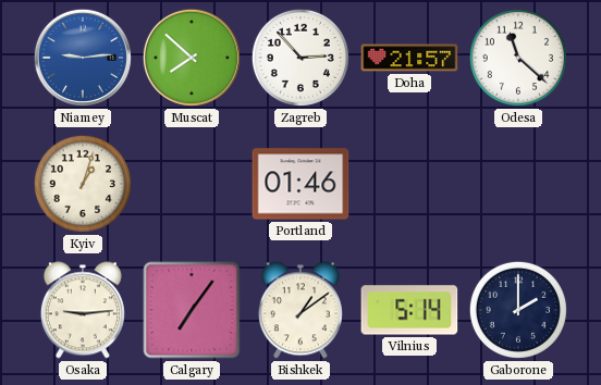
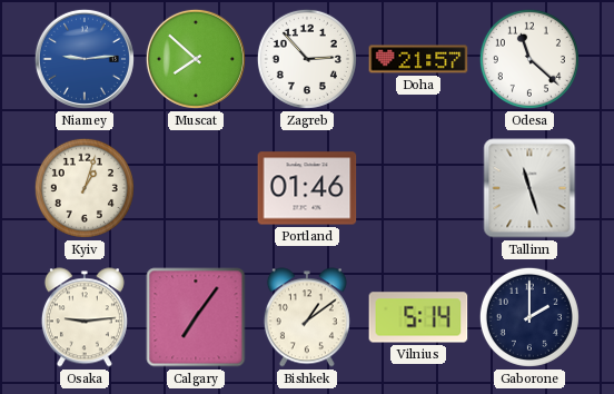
Tallinn: none -> 11:27
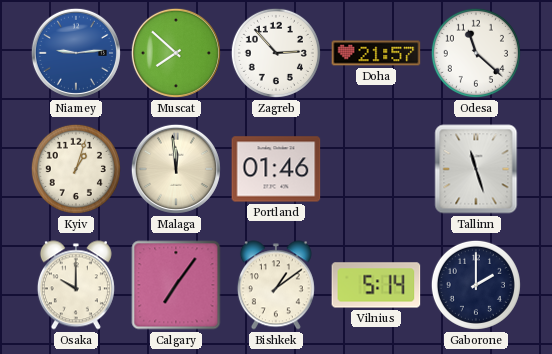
Malaga: none -> 11:59
Osaka: 9:14 -> 10:00
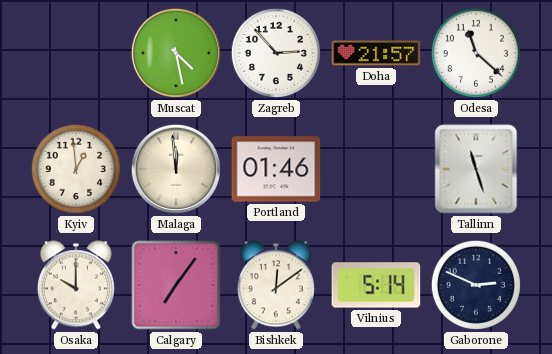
Niamey: 9:14 -> none
Muscat: 7:52 -> 4:28
Kyiv: 1:03 -> 12:59
Bishkek: 1:09 -> 12:09
Gaborone: 2:00 -> 2:49
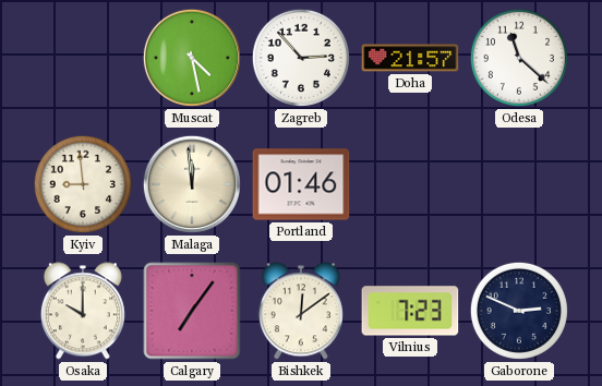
Kyiv: 12:59 -> 8:59
Tallinn: 11:27 -> none
Vilnius: 5:14 -> 7:23
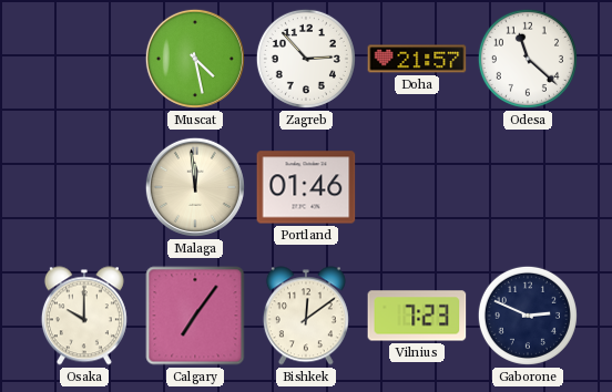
Kyiv: 8:59 -> none
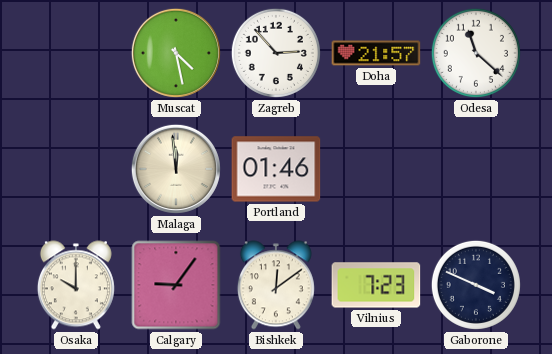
Calgary: 7:06 -> 9:06
Gaborone: 2:49 -> 3:49
